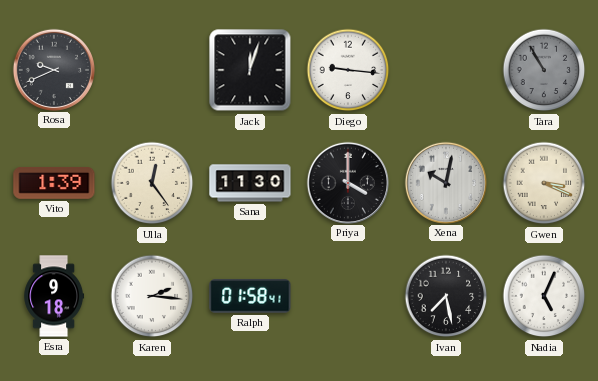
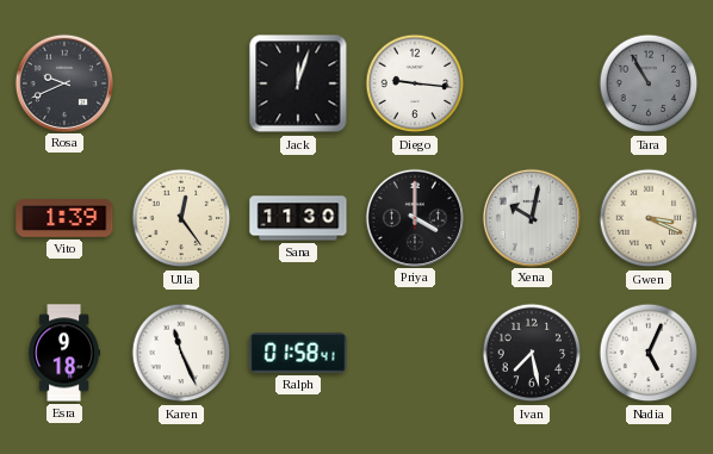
Karen: 2:16 -> 11:26
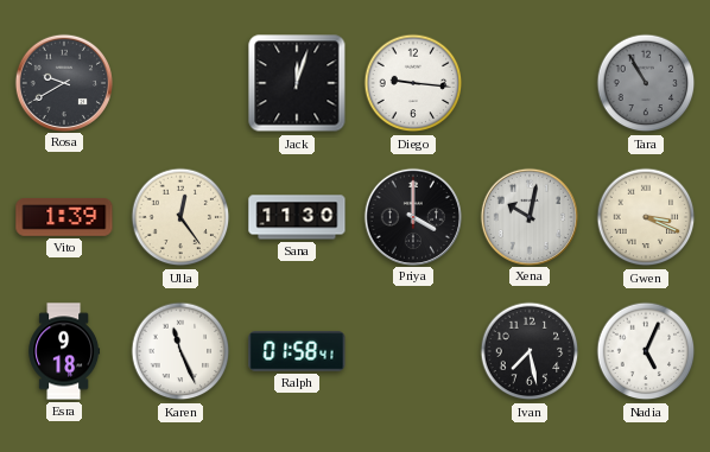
Rosa: 9:41 -> 9:40
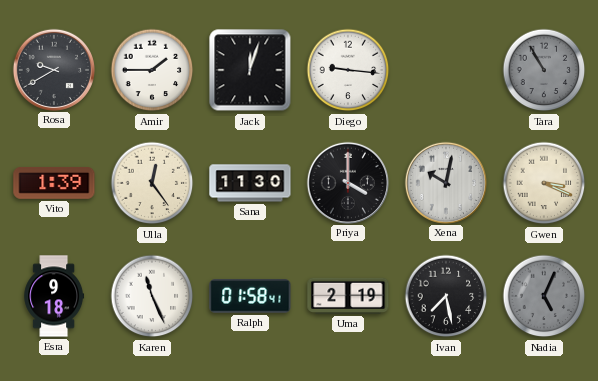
Amir: none -> 1:45
Uma: none -> 2:19
Nadia dial: white -> grey
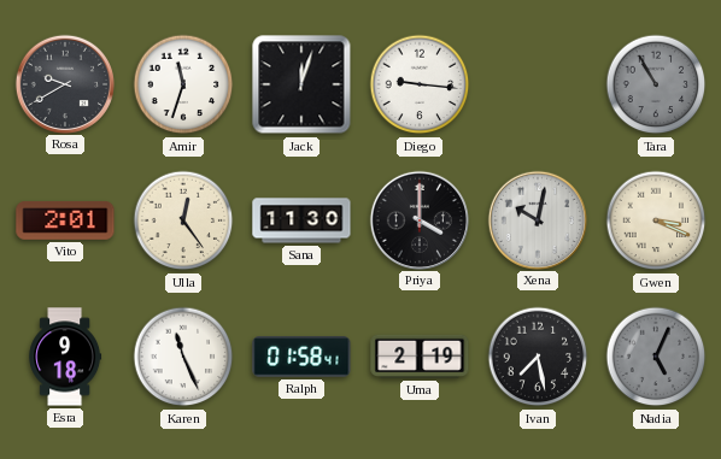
Amir: 1:45 -> 11:33
Vito: 1:39 -> 2:01
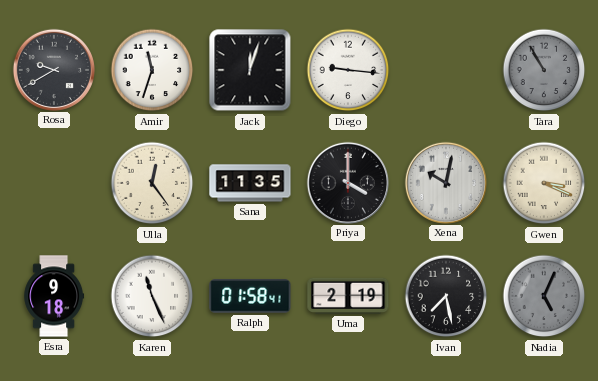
Vito: 2:01 -> none
Sana: 11:30 -> 11:35
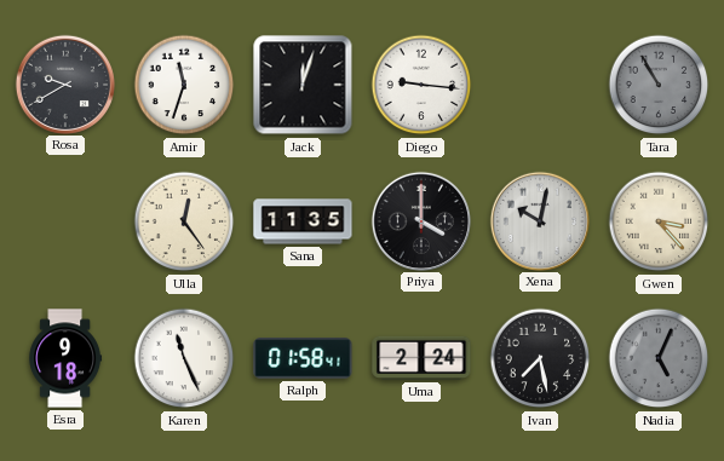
Gwen: 3:19 -> 3:23
Uma: 2:19 -> 2:24
